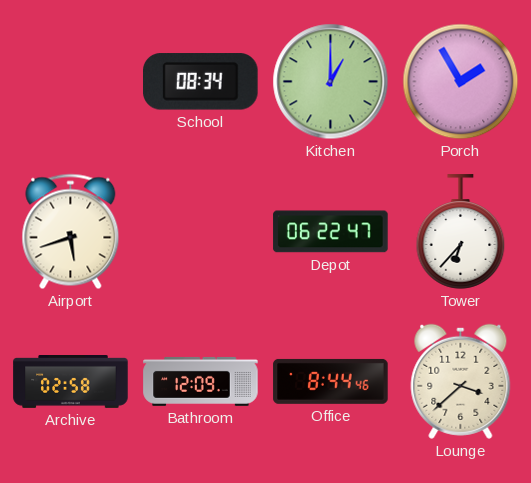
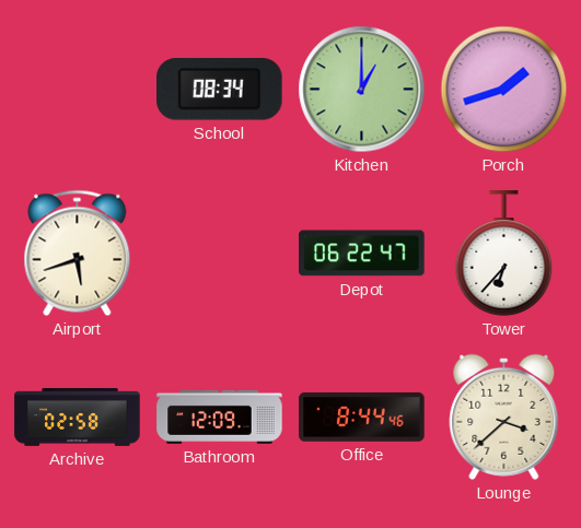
Porch: 1:55 -> 1:42
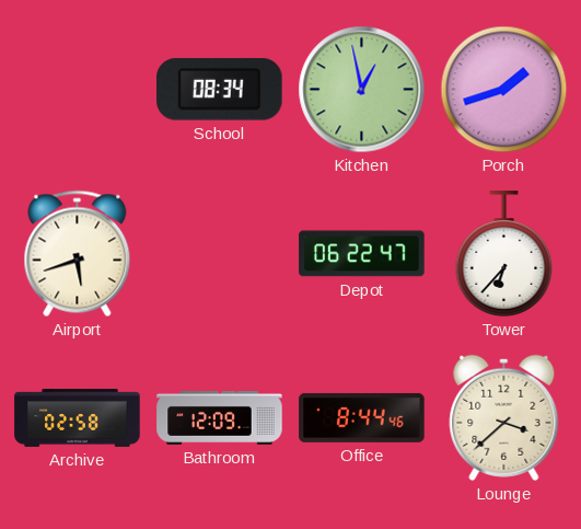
Kitchen: 1:00 -> 12:58
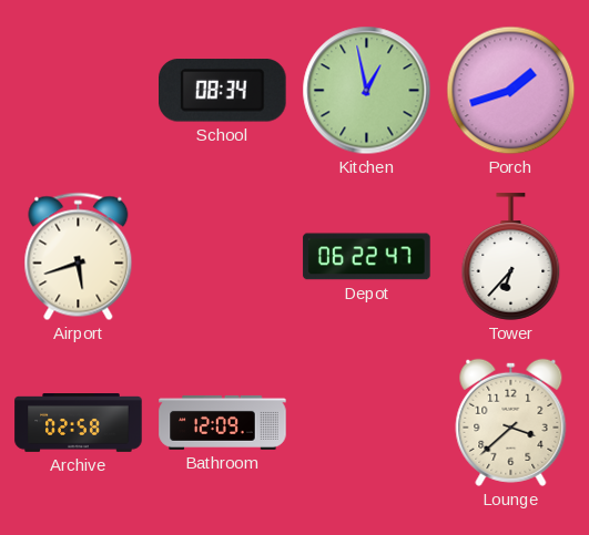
Office: 8:44 -> none
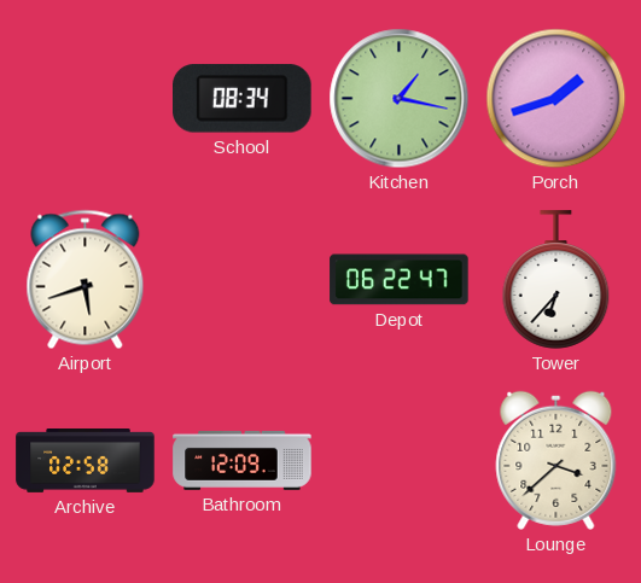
Kitchen: 12:58 -> 1:17
